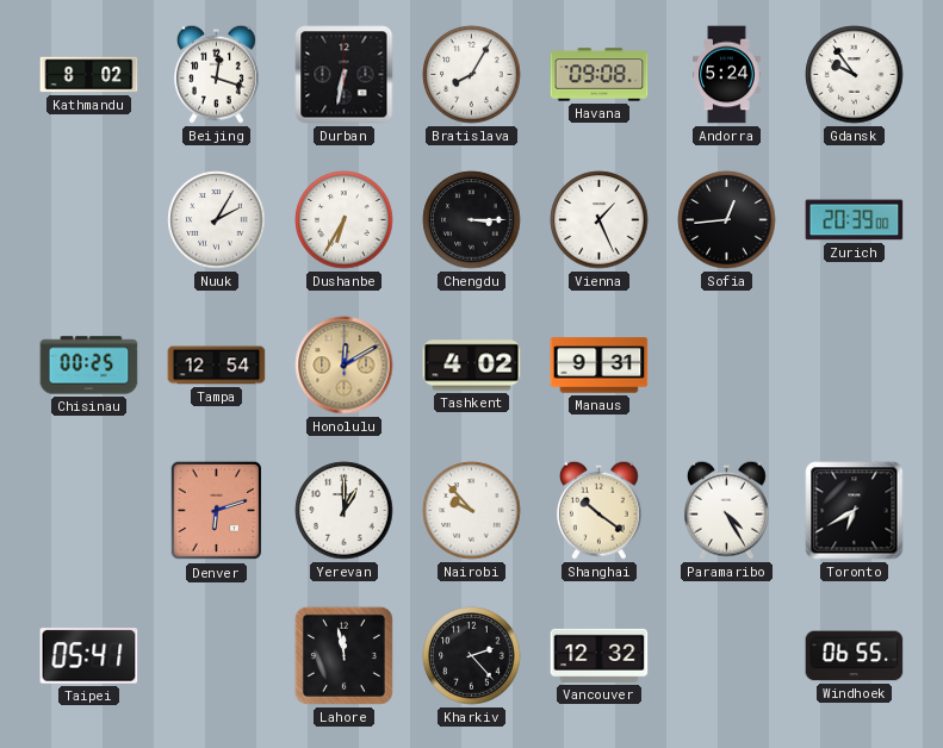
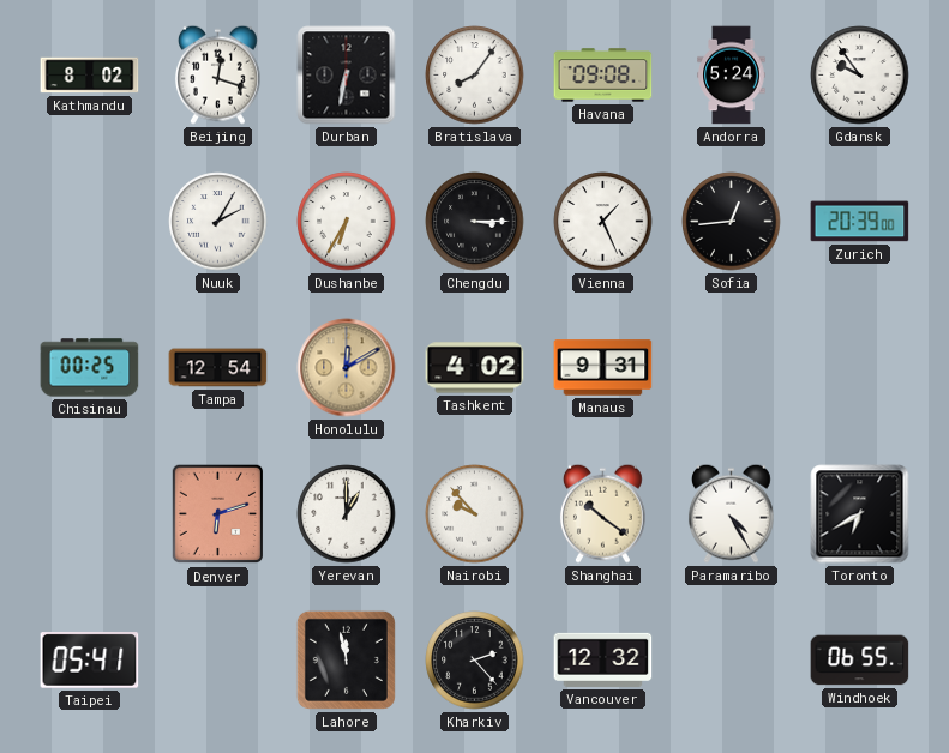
Bratislava: 8:05 -> 8:06
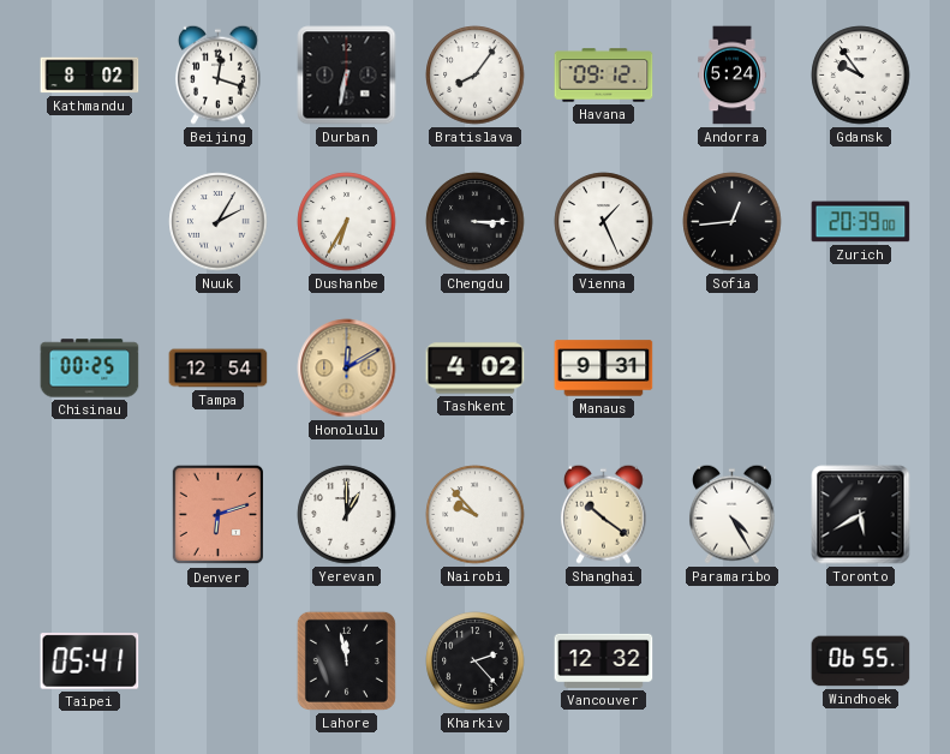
Havana: 09:08 -> 09:12
Toronto: 6:40 -> 5:40
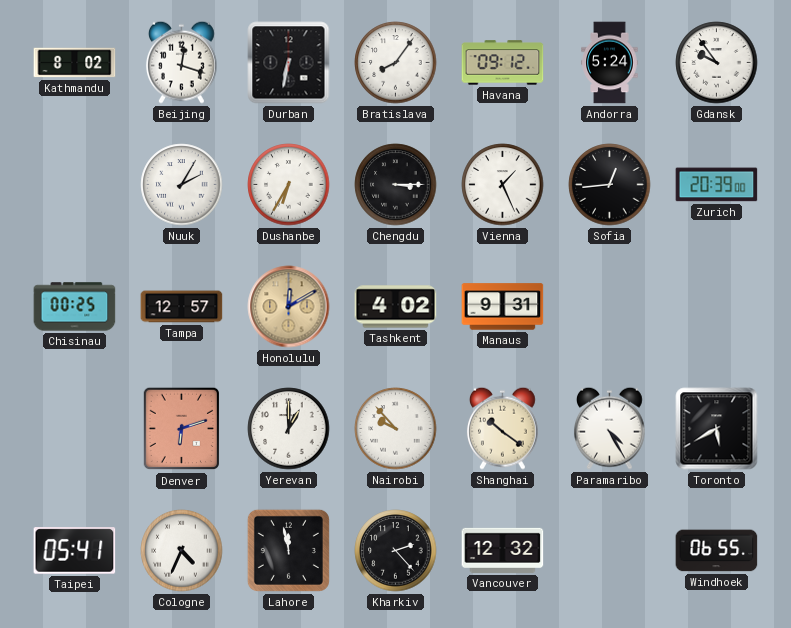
Tampa: 12:54 -> 12:57
Cologne: none -> 4:34
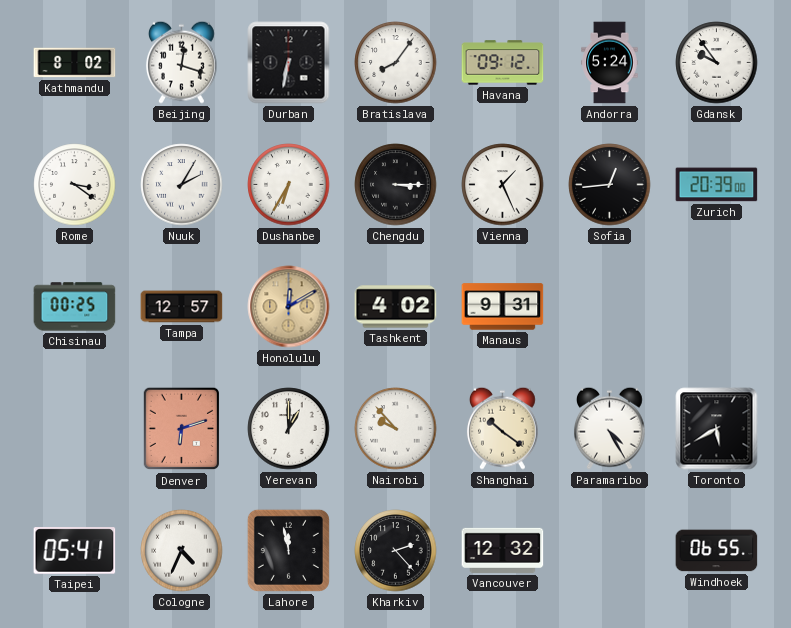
Rome: none -> 3:21
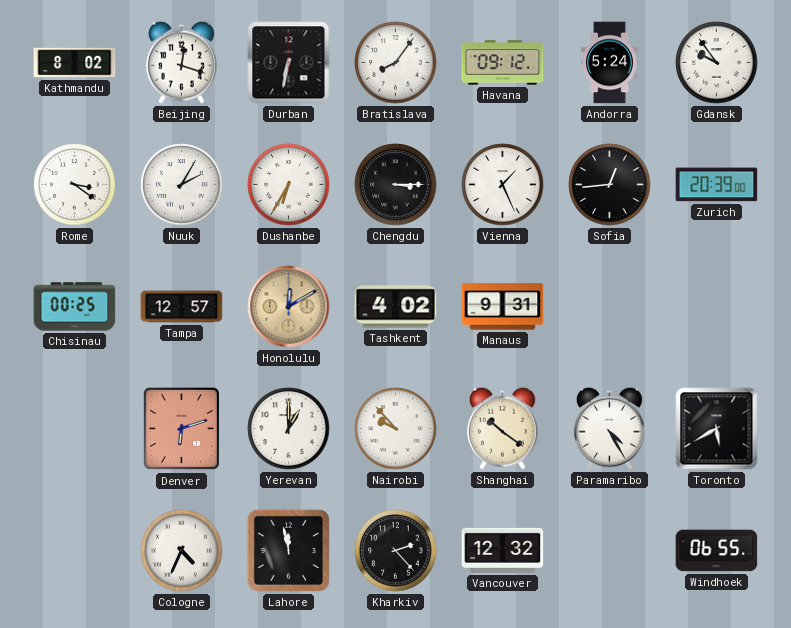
Taipei: 05:41 -> none
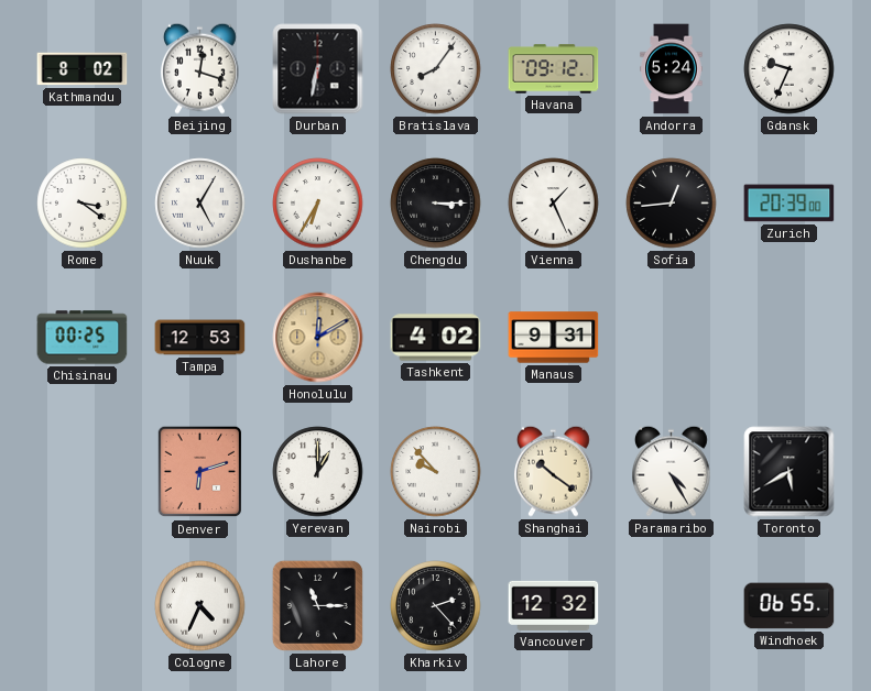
Gdansk: 9:54 -> 9:34
Nuuk: 2:05 -> 5:05
Tampa: 12:57 -> 12:53
Lahore: 11:58 -> 11:15
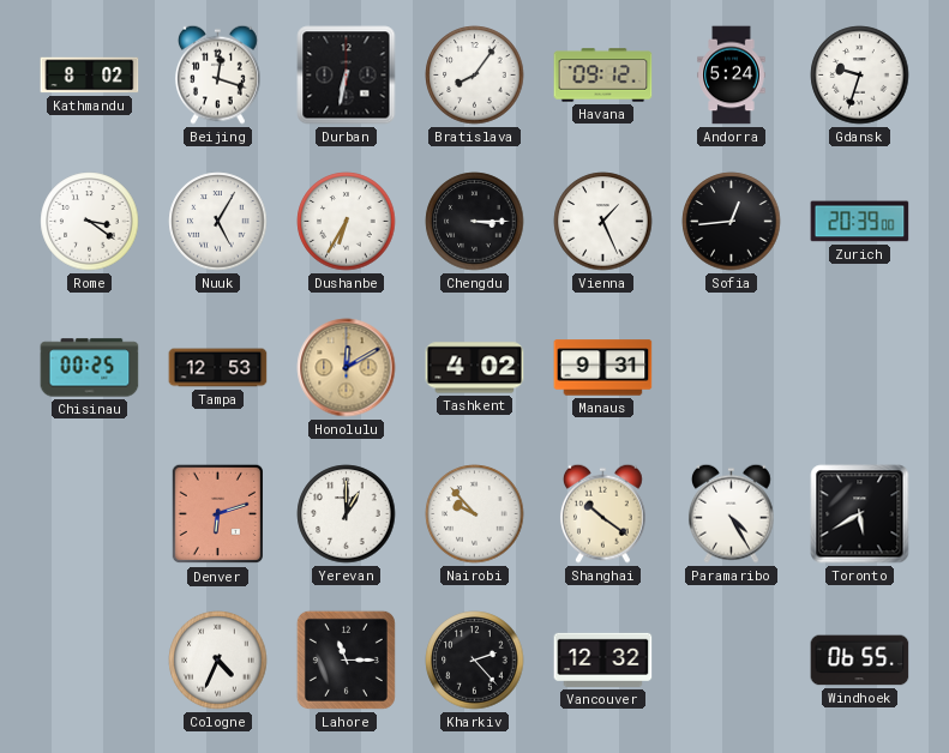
Gdansk: 9:34 -> 9:33
